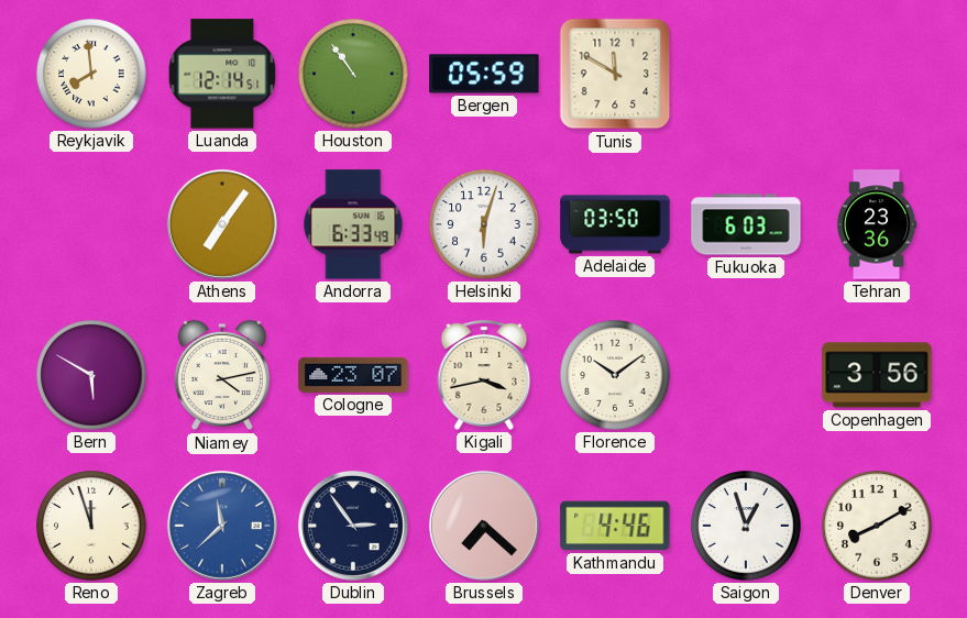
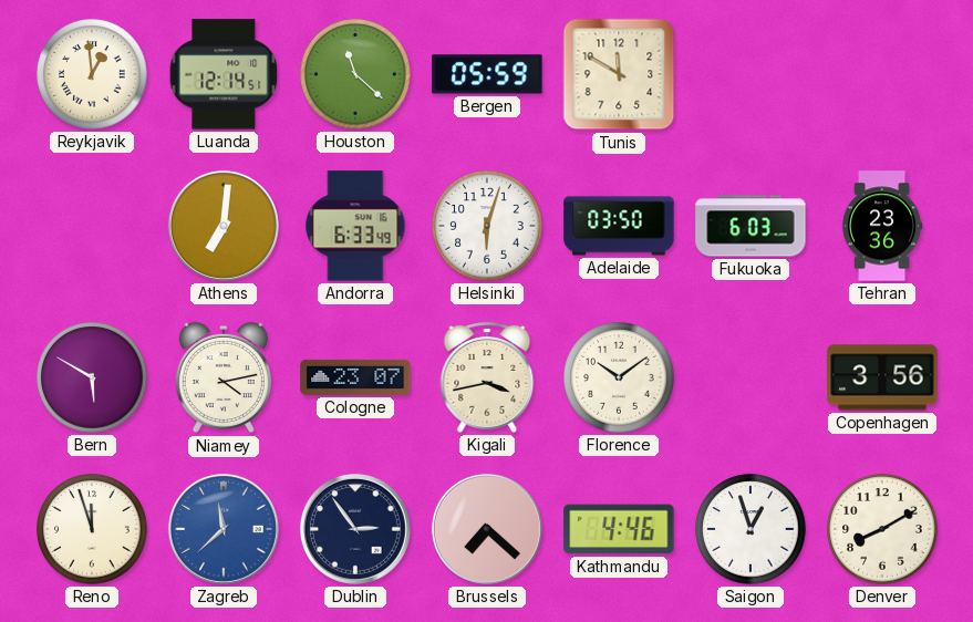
Reykjavik: 7:59 -> 12:59
Houston: 10:54 -> 11:22
Athens: 7:06 -> 7:01
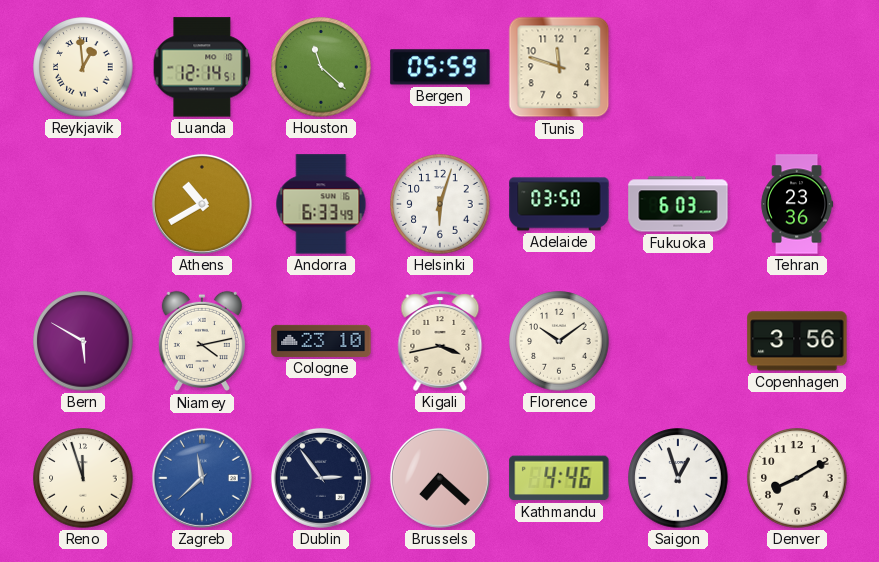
Tunis: 11:50 -> 11:48
Athens: 7:01 -> 10:40
Cologne: 23:07 -> 23:10
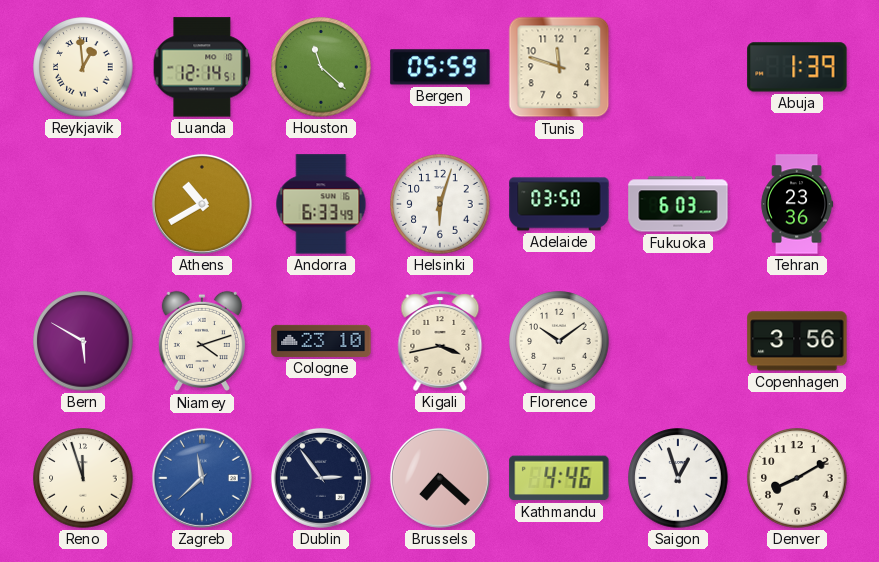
Abuja: none -> 1:39
Niamey: 4:13 -> 4:12
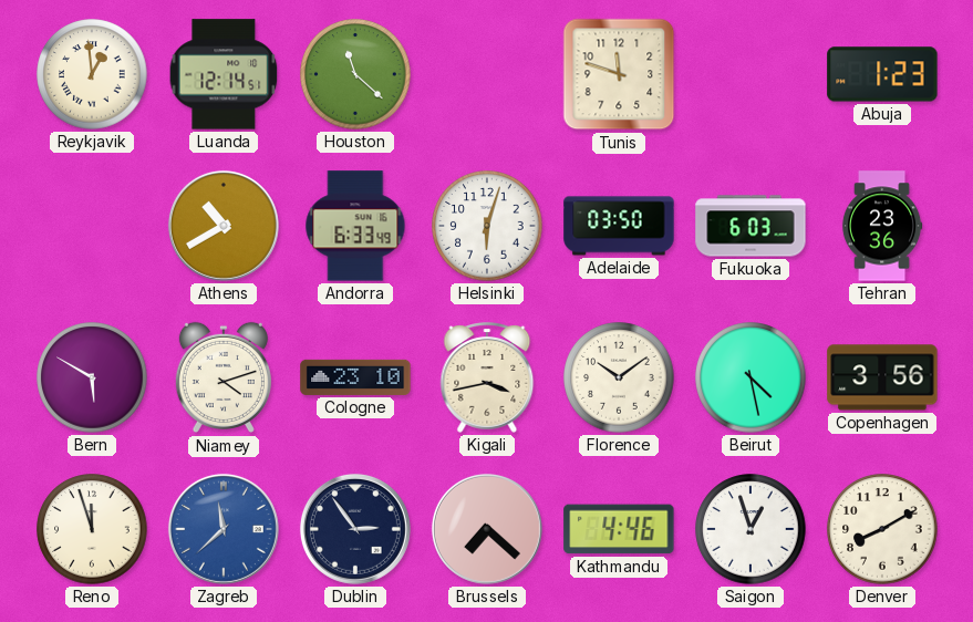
Bergen: 05:59 -> none
Abuja: 1:39 -> 1:23
Beirut: none -> 4:28
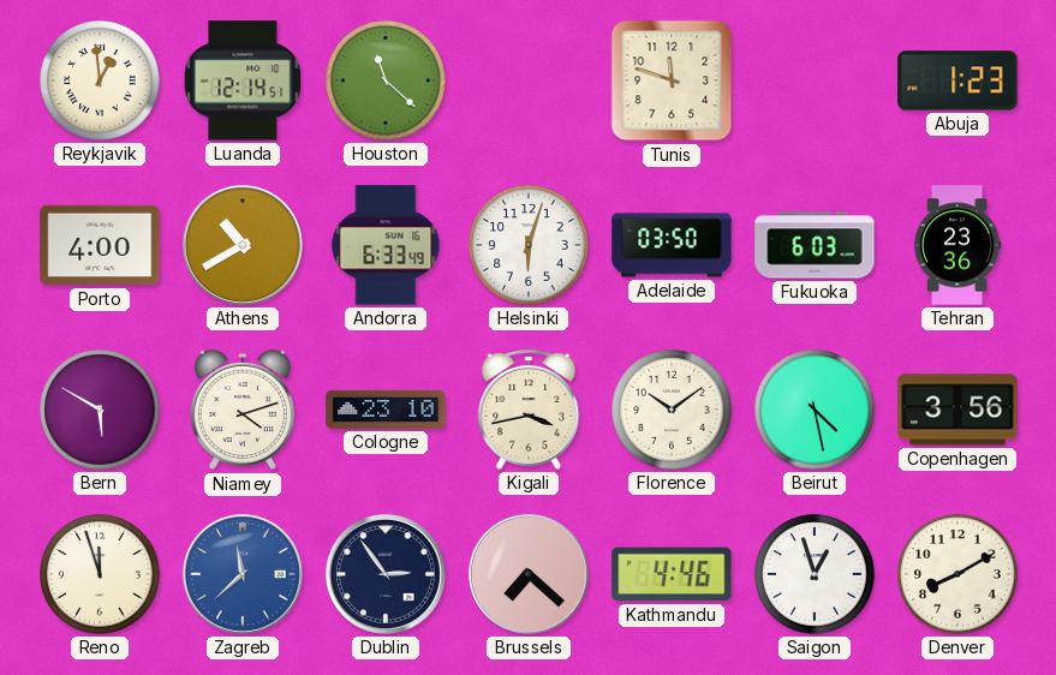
Porto: none -> 4:00
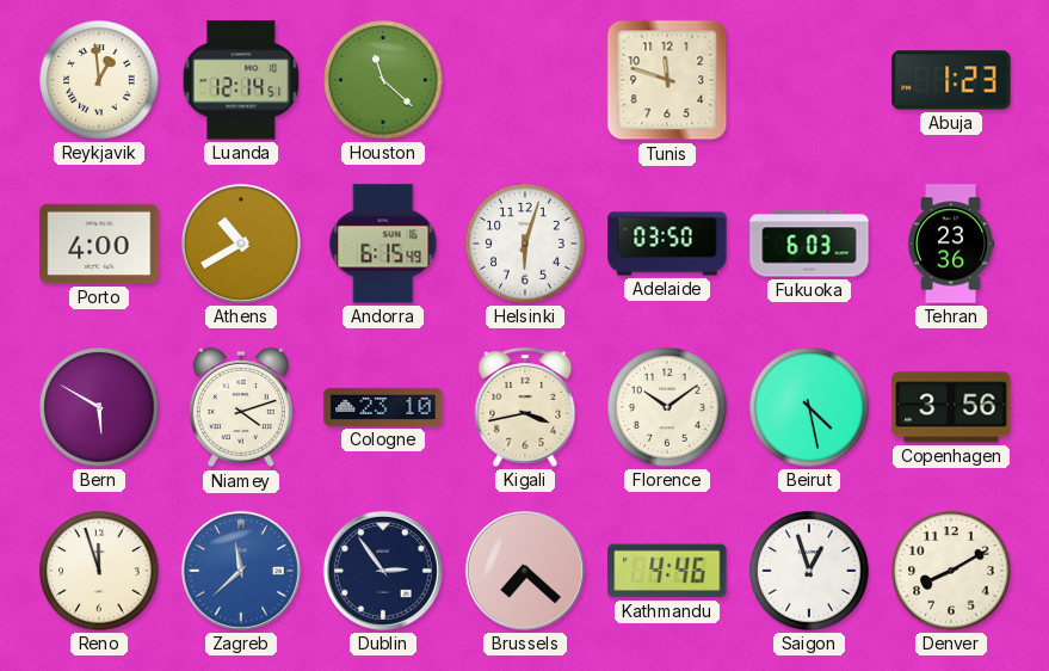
Andorra: 6:33 -> 6:15
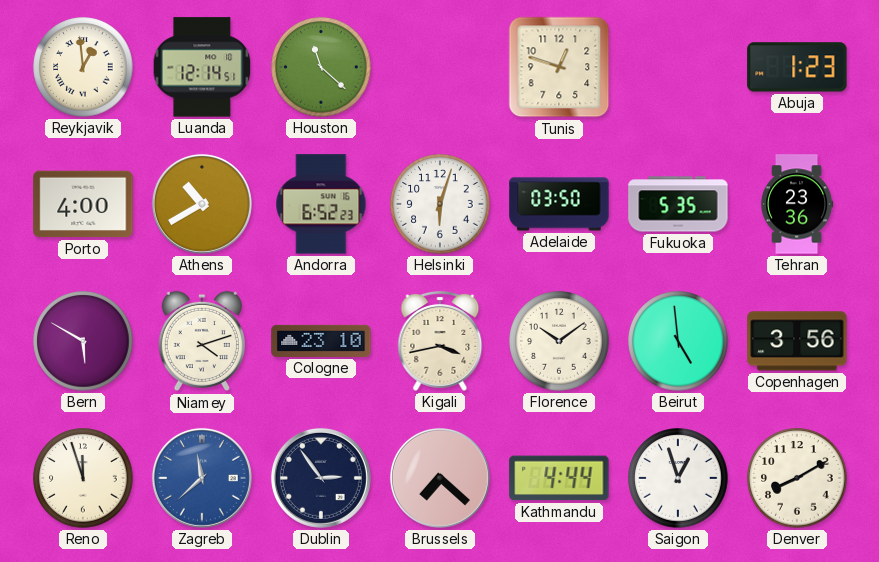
Tunis: 11:48 -> 12:48
Andorra: 6:15 -> 6:52
Fukuoka: 6:03 -> 5:35
Beirut: 4:28 -> 4:59
Kathmandu: 4:46 -> 4:44
